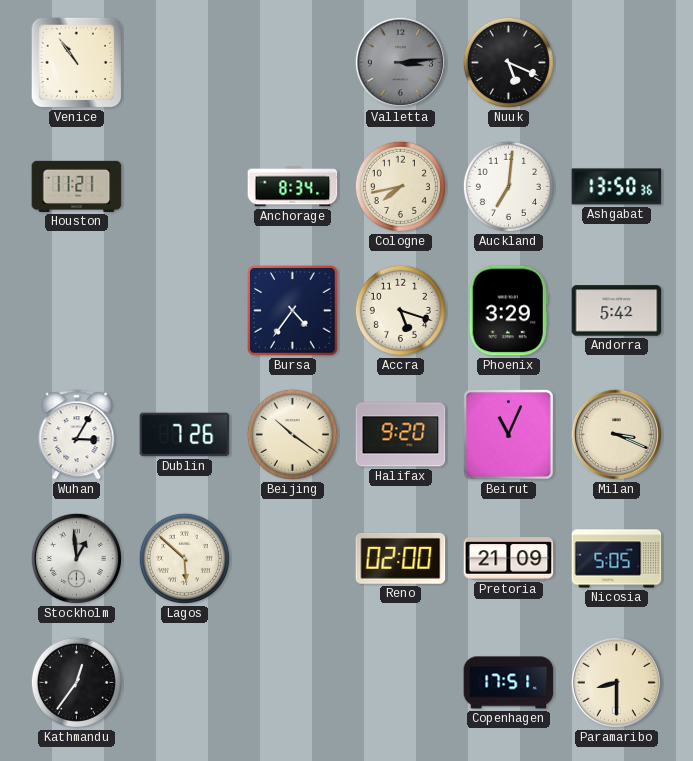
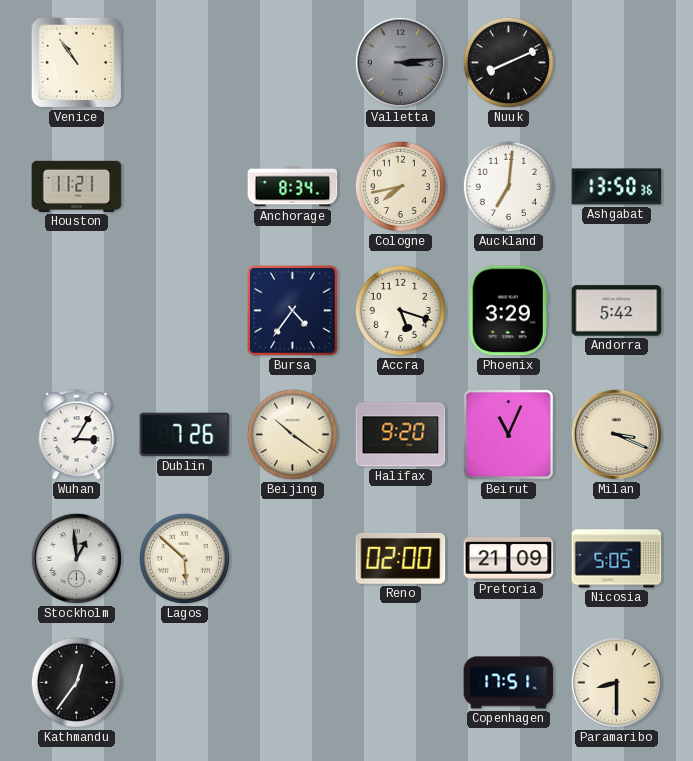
Nuuk: 5:19 -> 8:11
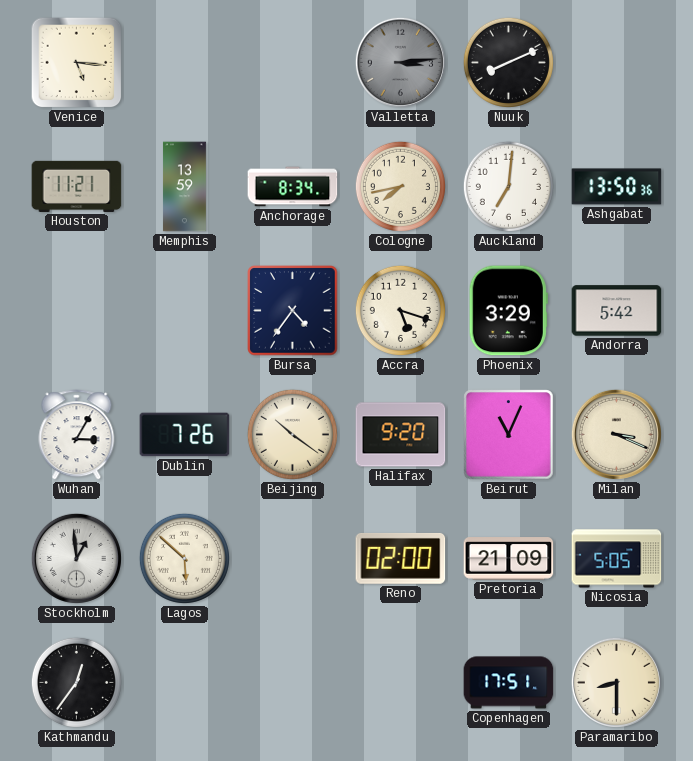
Venice: 10:54 -> 5:16
Memphis: none -> 13:59
